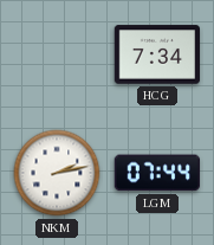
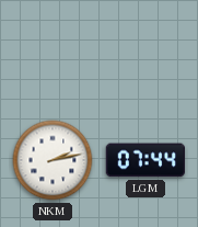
HCG: 7:34 -> none
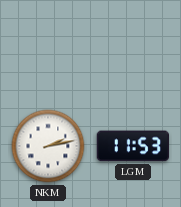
LGM: 07:44 -> 11:53
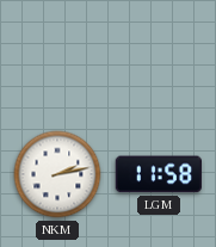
LGM: 11:53 -> 11:58
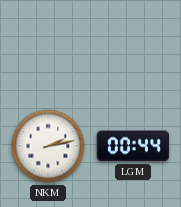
LGM: 11:58 -> 00:44
